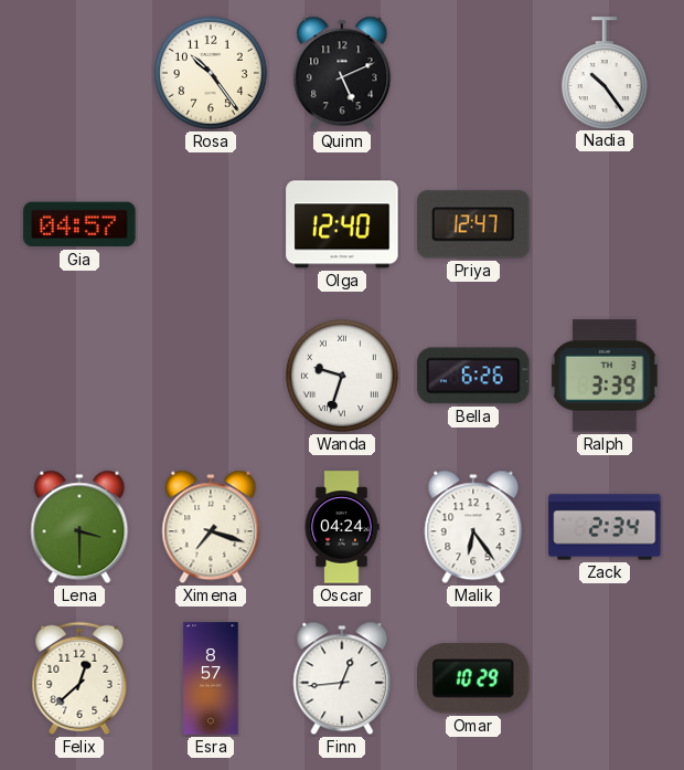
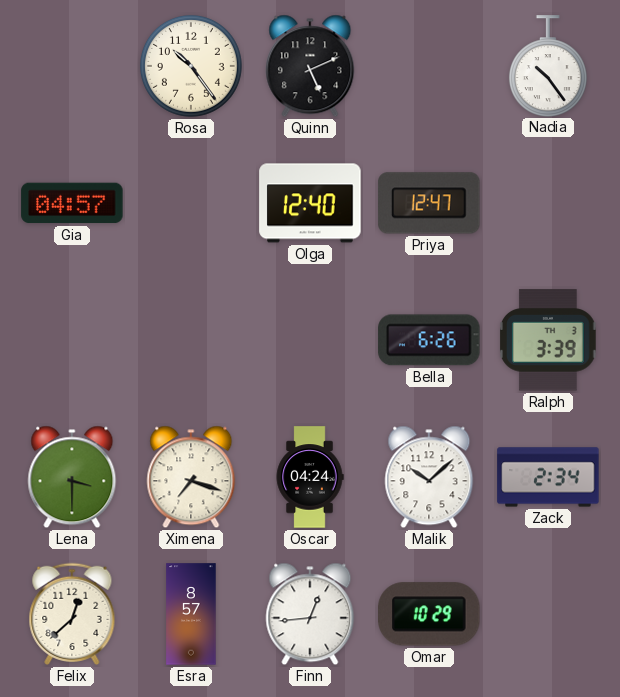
Wanda: 9:33 -> none
Malik: 6:24 -> 10:08
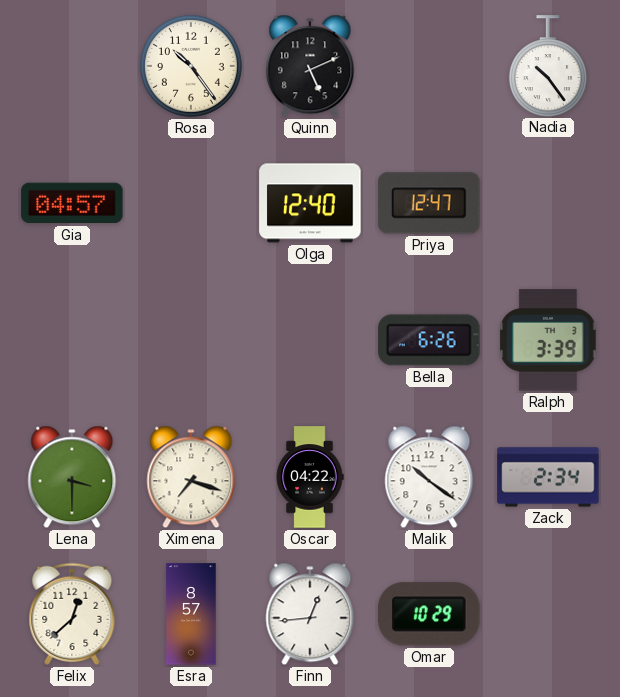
Oscar: 04:24 -> 04:22
Malik: 10:08 -> 10:21
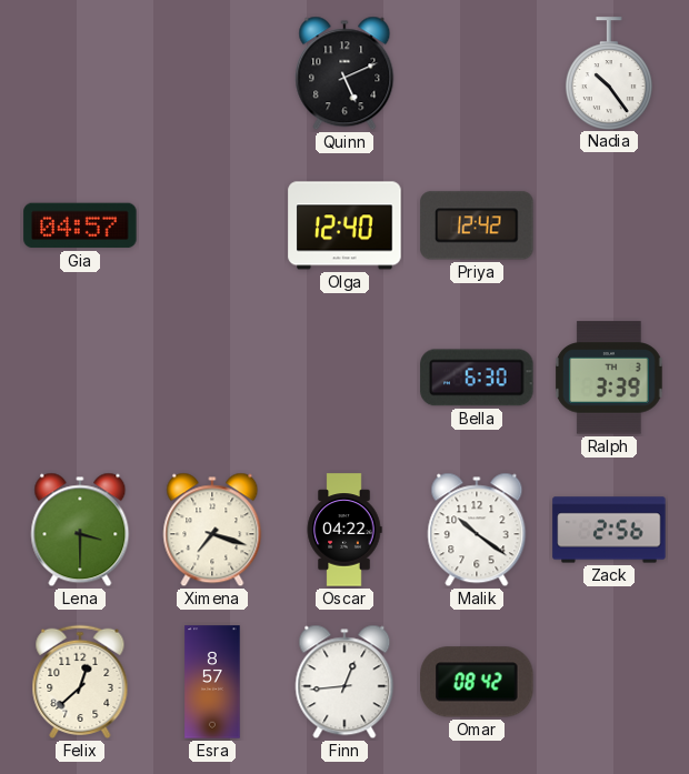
Rosa: 10:24 -> none
Priya: 12:47 -> 12:42
Bella: 6:26 -> 6:30
Zack: 2:34 -> 2:56
Omar: 10:29 -> 08:42
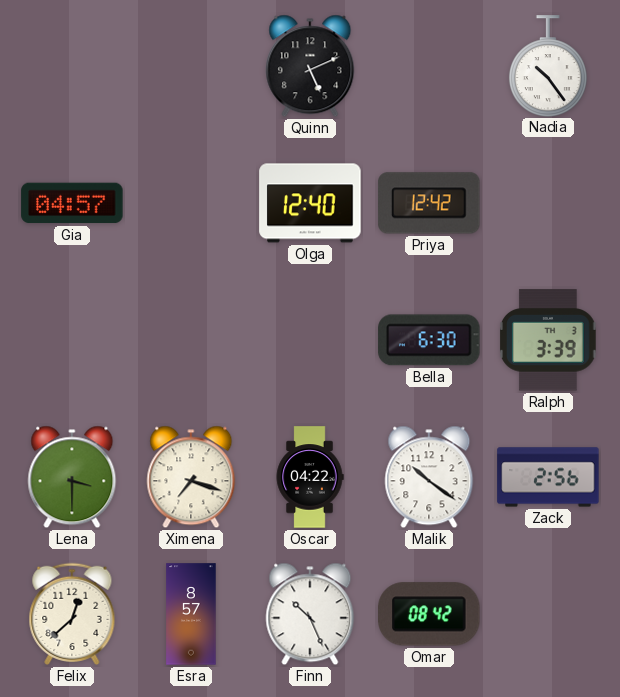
Finn: 12:44 -> 10:26
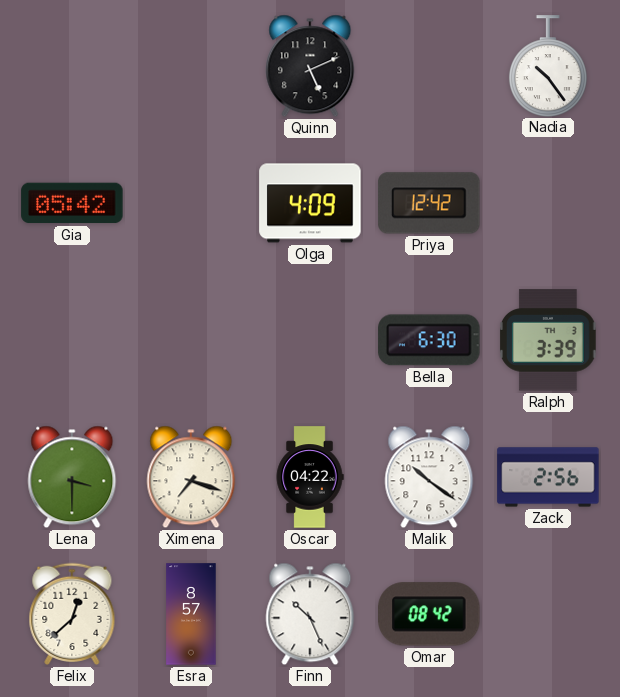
Gia: 04:57 -> 05:42
Olga: 12:40 -> 4:09
